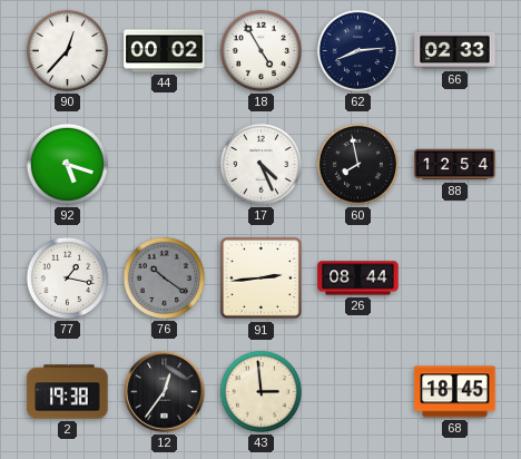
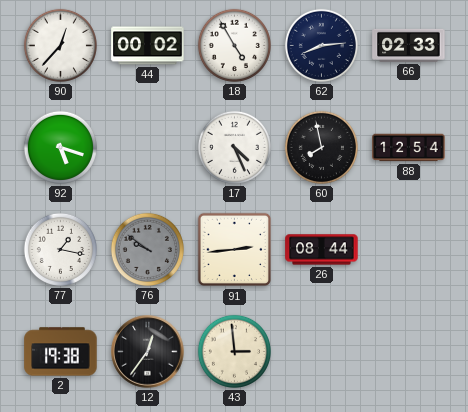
76: 10:21 -> 9:51
68: 18:45 -> none
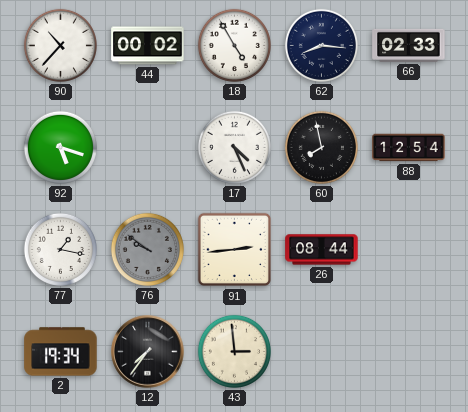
90: 12:37 -> 10:37
62: 8:14 -> 8:16
2: 19:38 -> 19:34
12: 12:36 -> 7:36
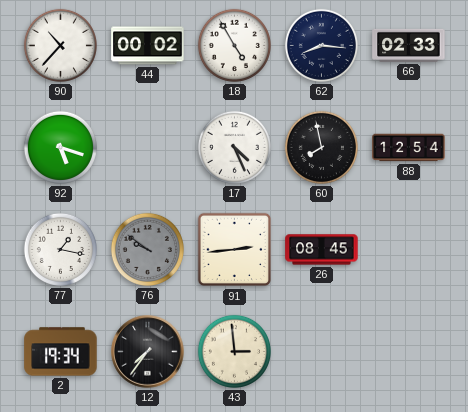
26: 08:44 -> 08:45
